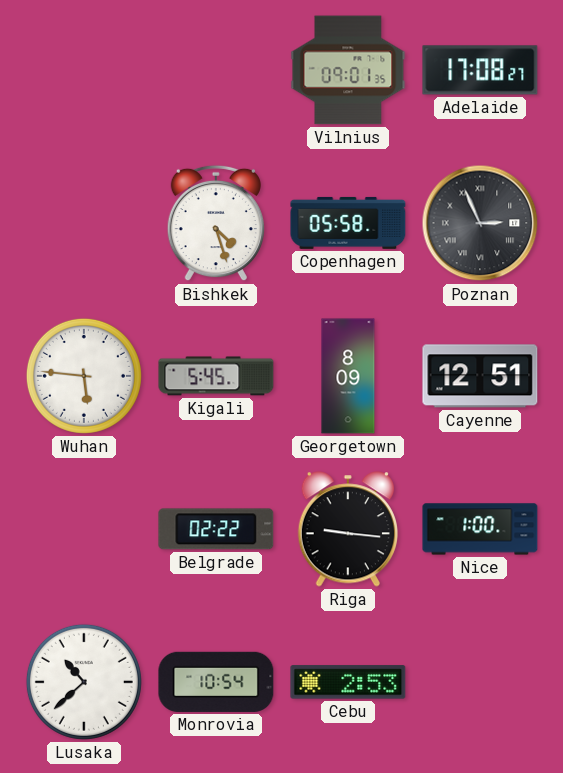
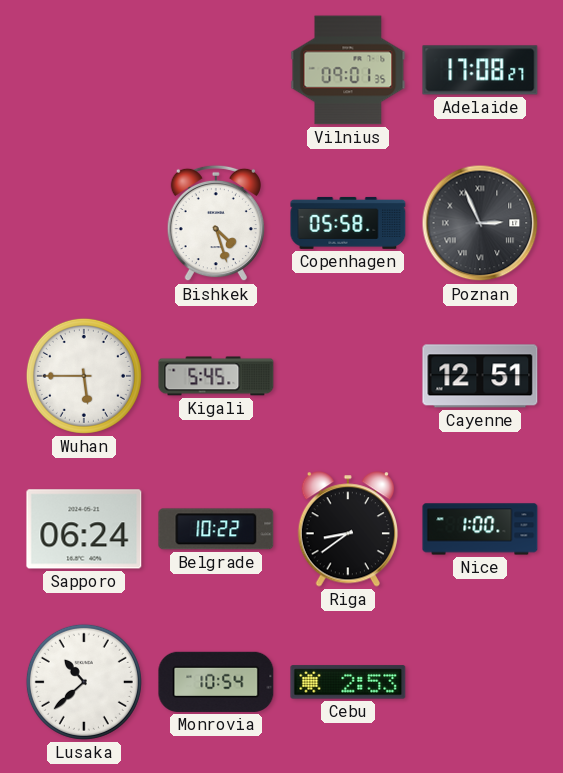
Wuhan: 5:46 -> 5:45
Georgetown: 8:09 -> none
Sapporo: none -> 06:24
Belgrade: 02:22 -> 10:22
Riga: 9:16 -> 8:39
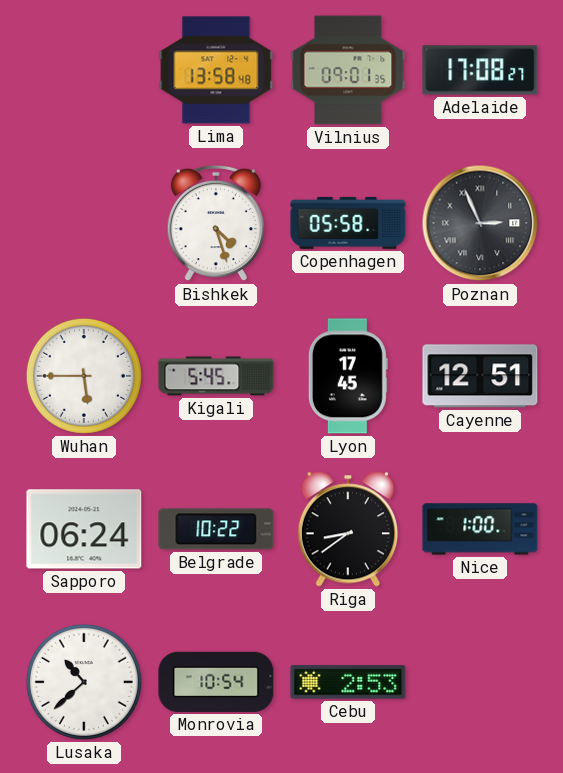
Lima: none -> 13:58
Lyon: none -> 17:45
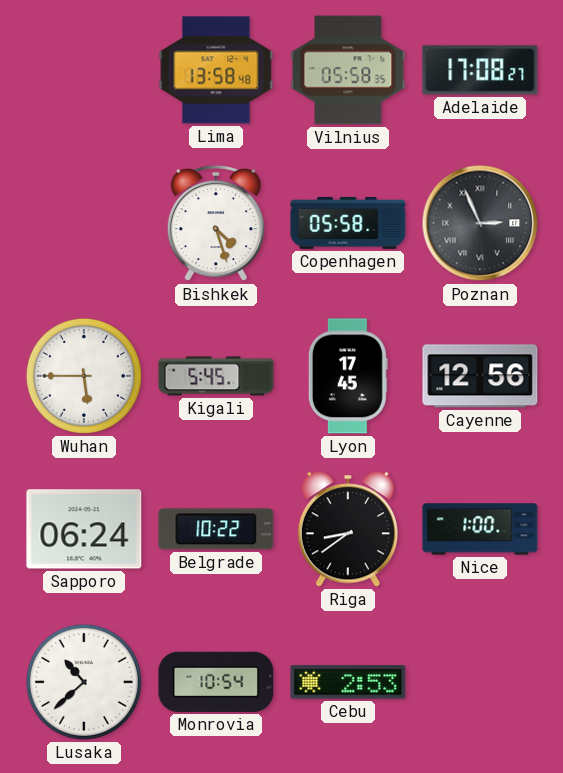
Vilnius: 09:01 -> 05:58
Cayenne: 12:51 -> 12:56
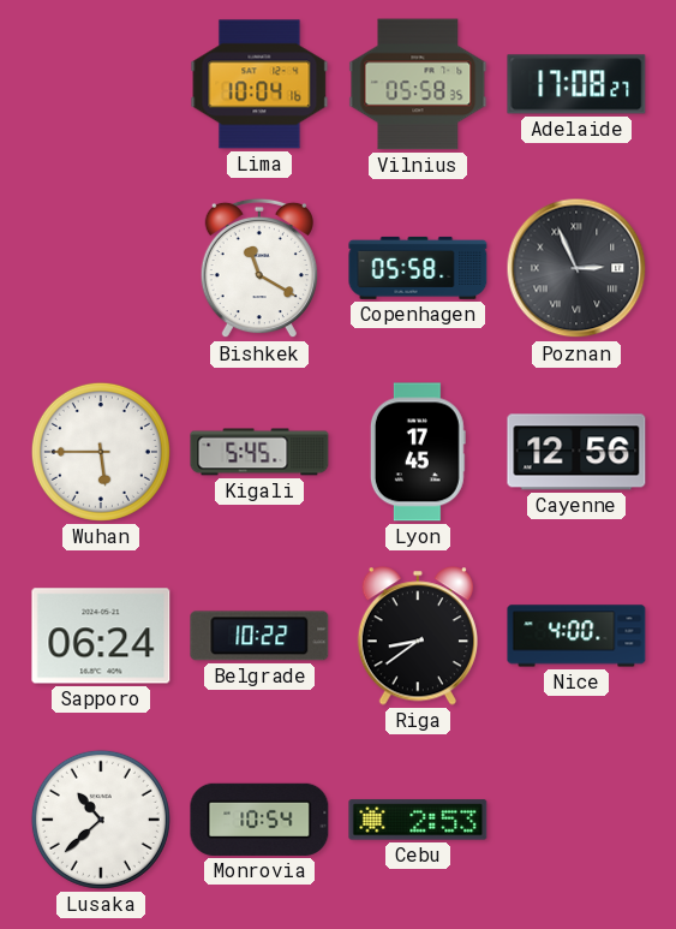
Lima: 13:58 -> 10:04
Bishkek: 4:27 -> 11:20
Nice: 1:00 -> 4:00
